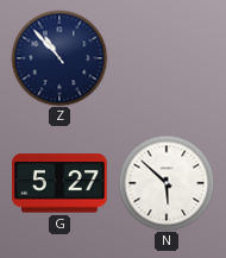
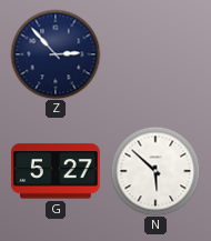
Z: 10:53 -> 2:53
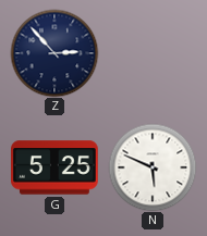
G: 5:27 -> 5:25
N: 5:52 -> 5:49
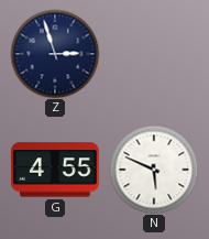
Z: 2:53 -> 2:57
G: 5:25 -> 4:55
